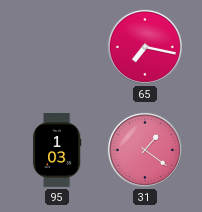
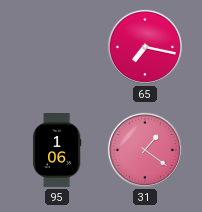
95: 1:03 -> 1:06
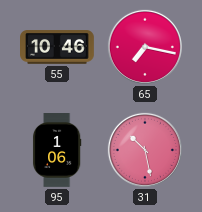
55: none -> 10:46
31: 1:21 -> 10:28
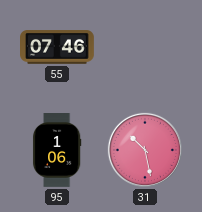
55: 10:46 -> 07:46
65: 7:17 -> none
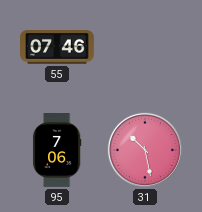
95: 1:06 -> 7:06
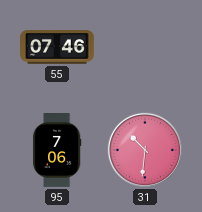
31: 10:28 -> 10:31
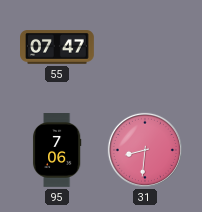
55: 07:46 -> 07:47
31: 10:31 -> 8:31
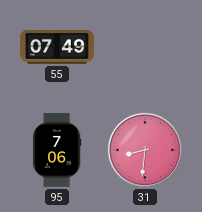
55: 07:47 -> 07:49
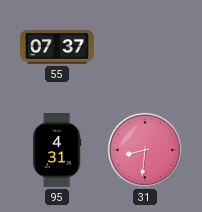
55: 07:49 -> 07:37
95: 7:06 -> 4:31
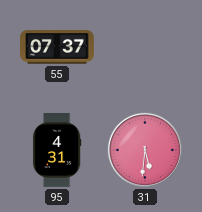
31: 8:31 -> 5:31
